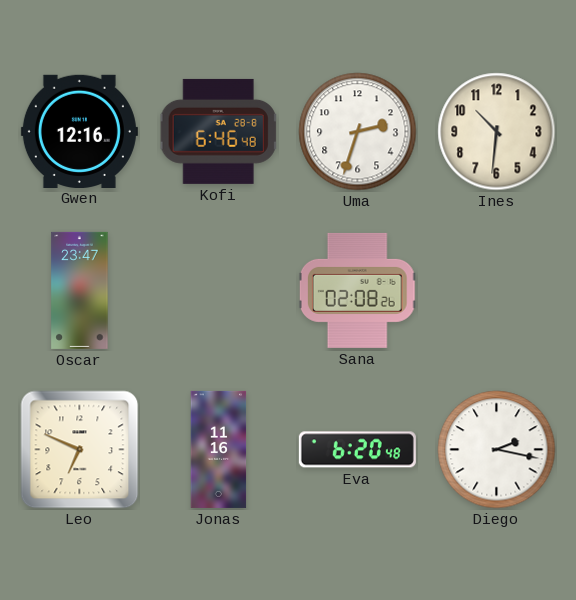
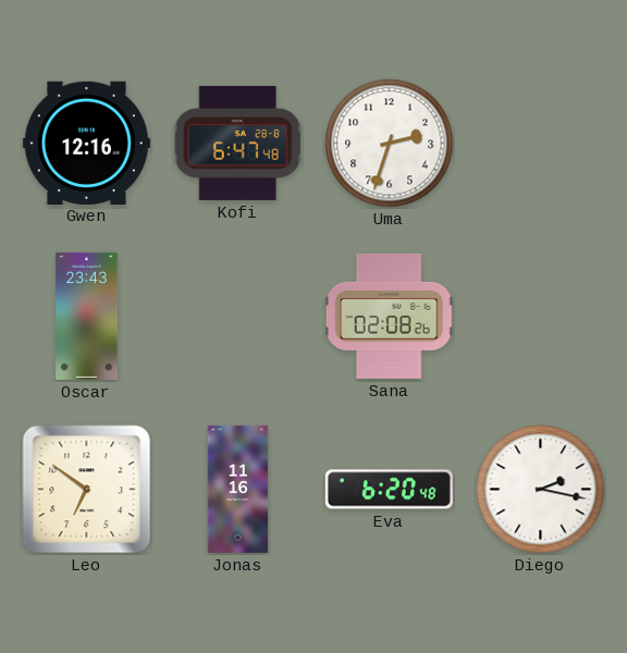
Kofi: 6:46 -> 6:47
Ines: 10:31 -> none
Oscar: 23:47 -> 23:43
Leo: 6:49 -> 6:51
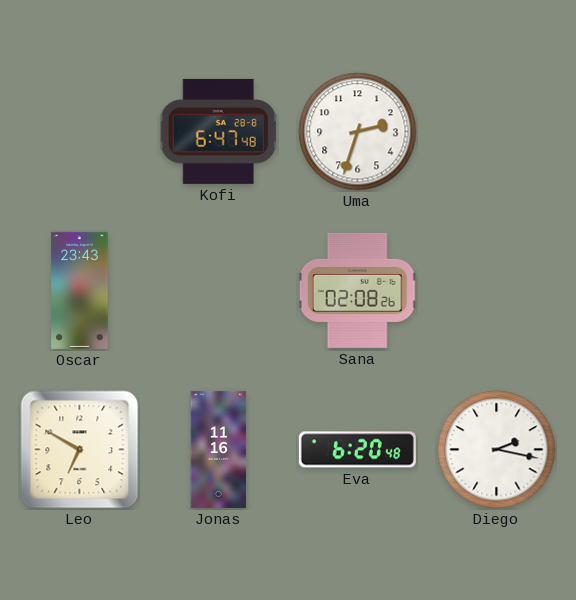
Gwen: 12:16 -> none
Leo: 6:51 -> 6:50
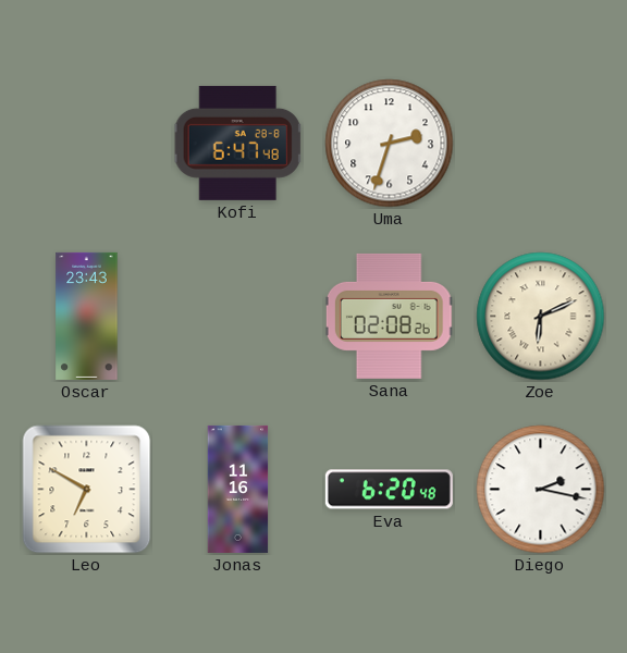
Zoe: none -> 6:11
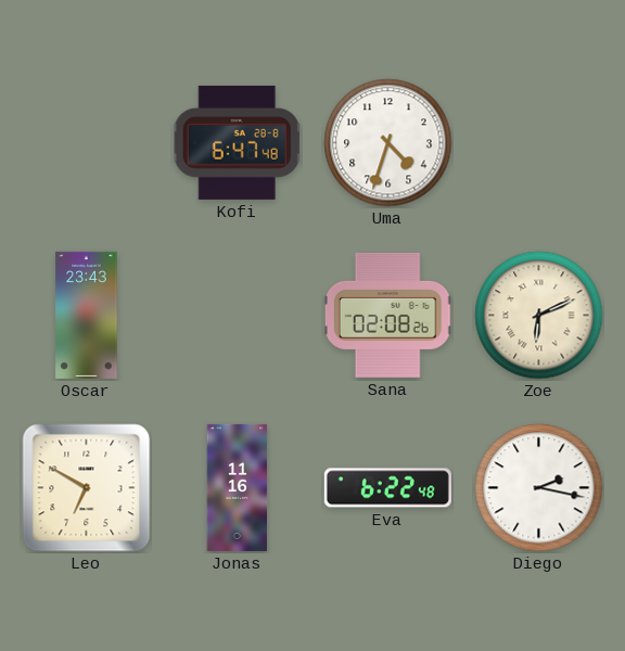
Uma: 2:33 -> 4:33
Eva: 6:20 -> 6:22
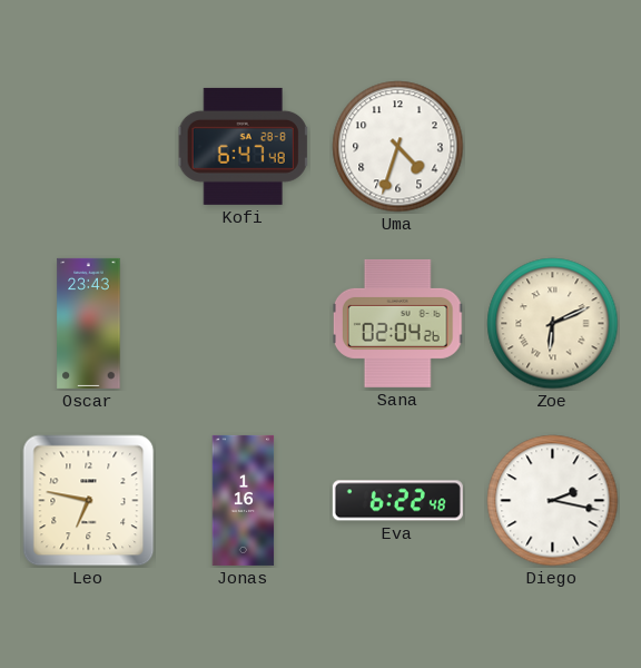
Sana: 02:08 -> 02:04
Leo: 6:50 -> 6:47
Jonas: 11:16 -> 1:16
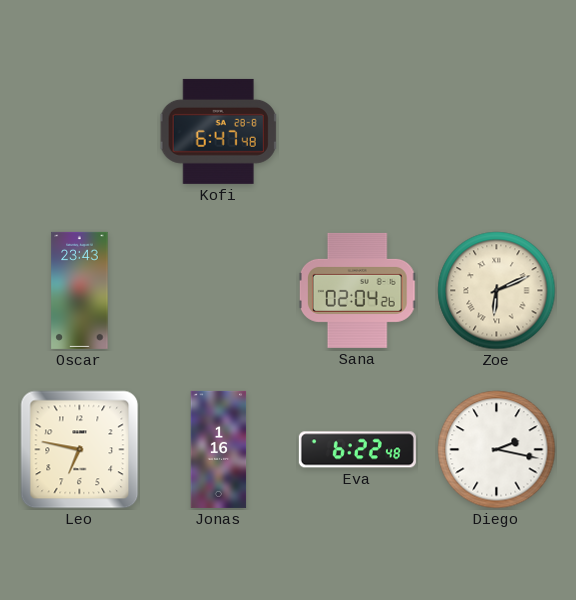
Uma: 4:33 -> none
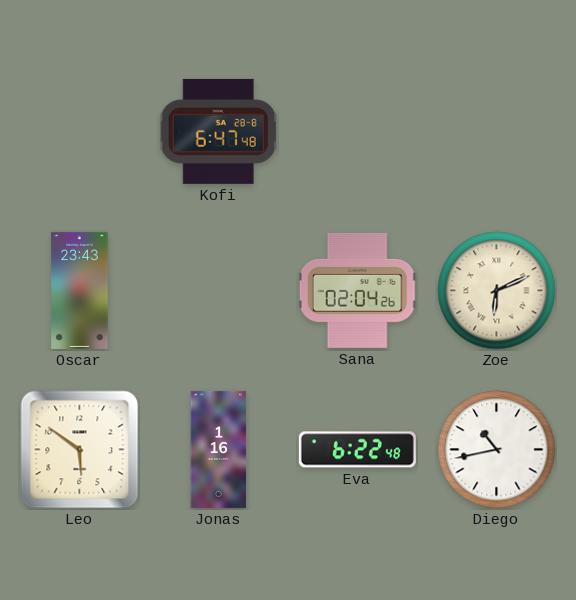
Leo: 6:47 -> 5:51
Diego: 2:17 -> 10:43
